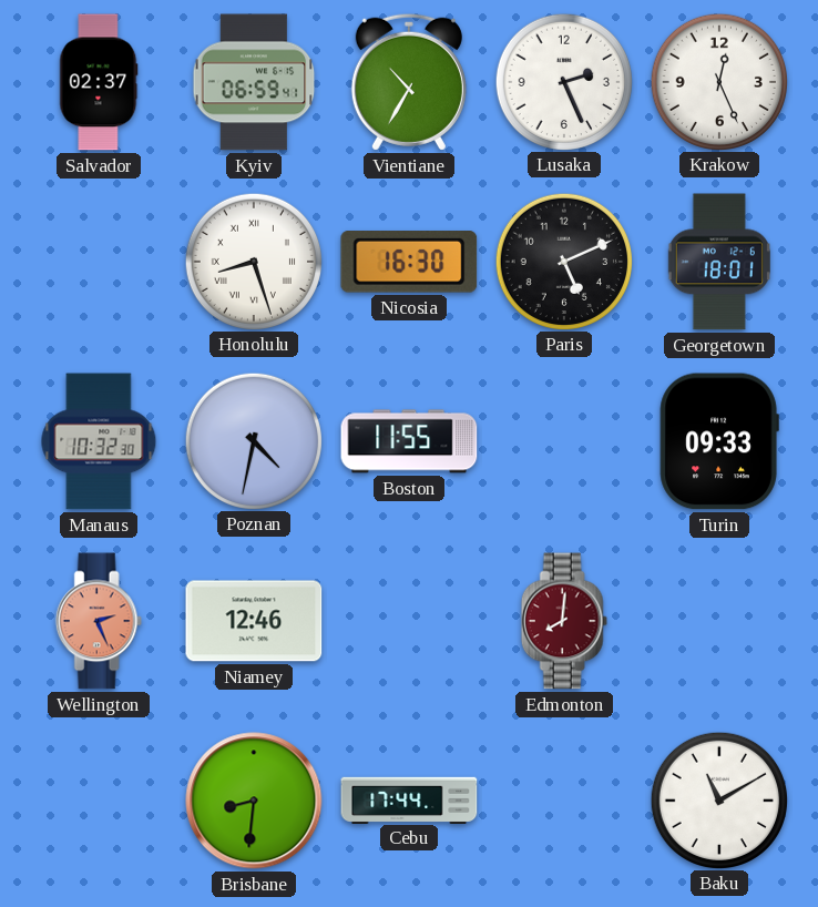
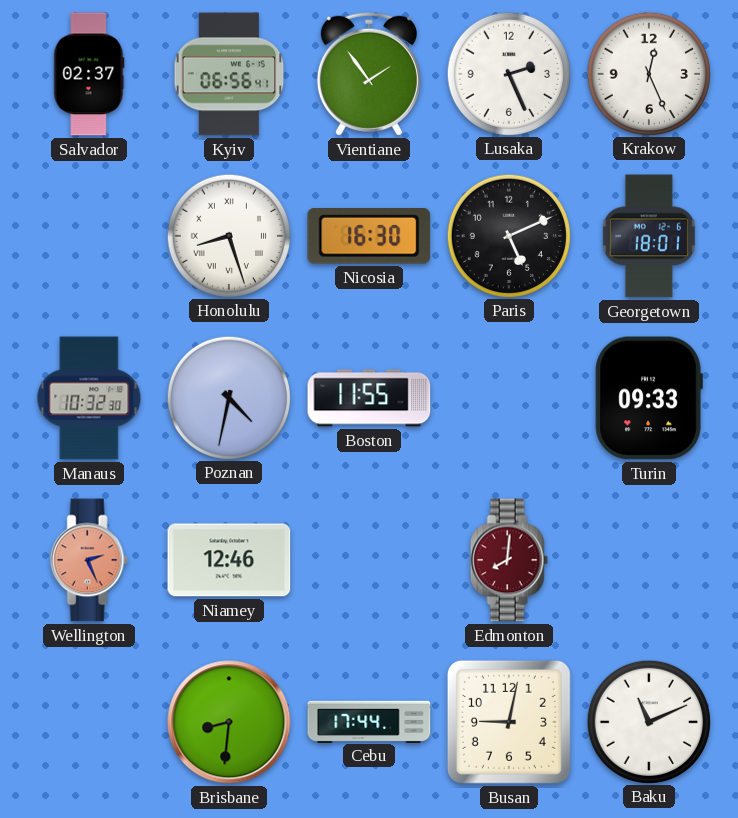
Kyiv: 06:59 -> 06:56
Vientiane: 10:35 -> 1:54
Busan: none -> 9:02
Baku: 11:10 -> 11:11
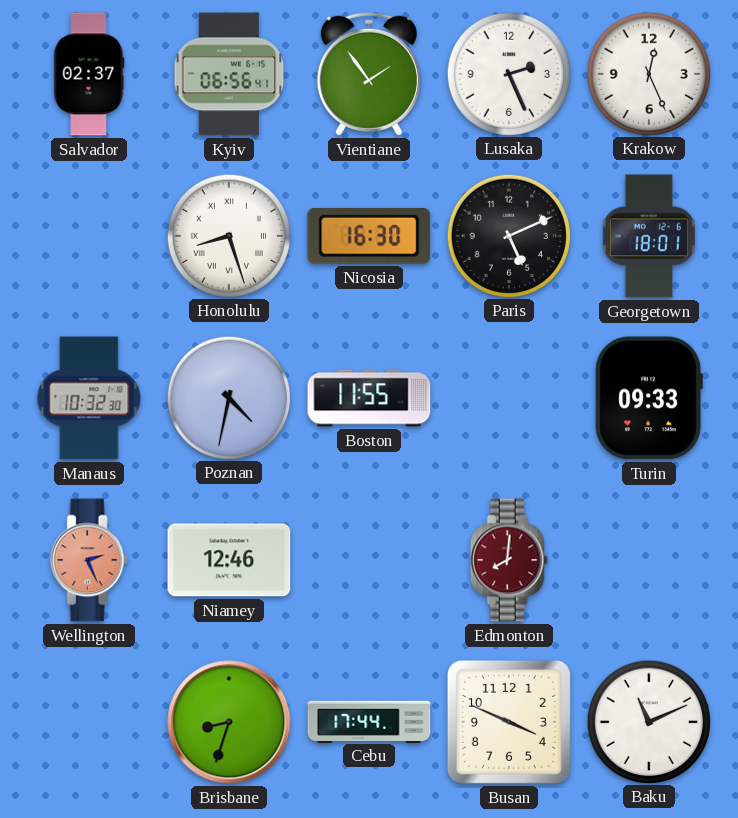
Brisbane: 8:31 -> 8:33
Busan: 9:02 -> 3:49
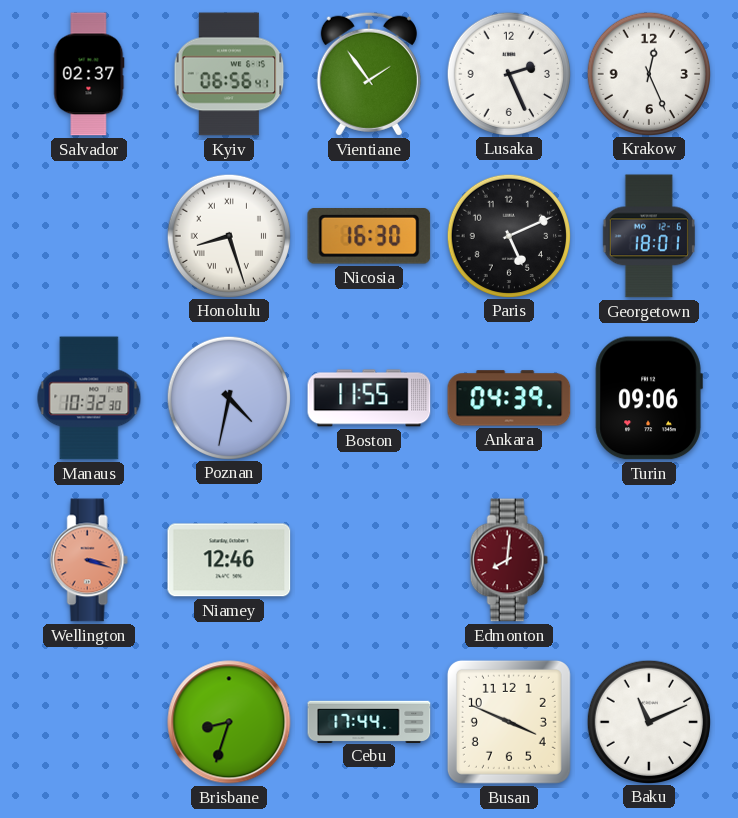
Ankara: none -> 04:39
Turin: 09:33 -> 09:06
Wellington: 2:26 -> 3:18
